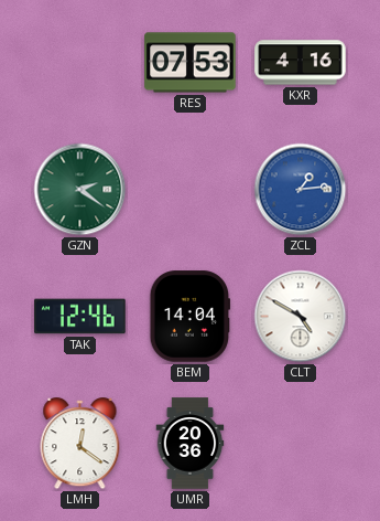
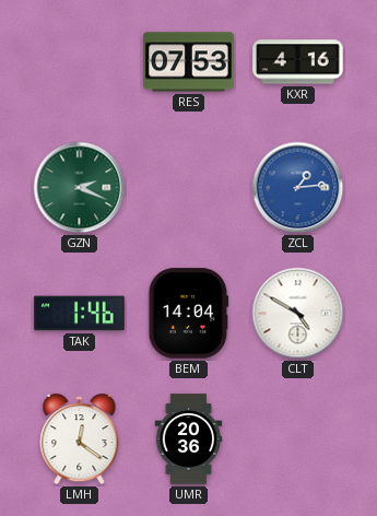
GZN: 2:21 -> 2:19
TAK: 12:46 -> 1:46
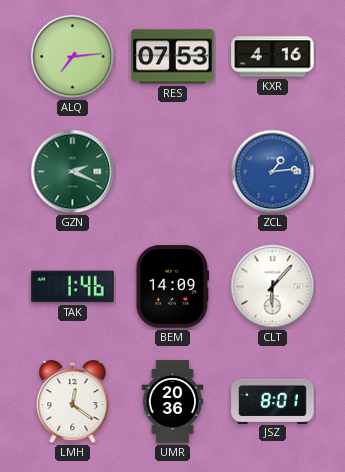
ALQ: none -> 7:14
BEM: 14:04 -> 14:09
CLT: 4:50 -> 6:07
JSZ: none -> 8:01
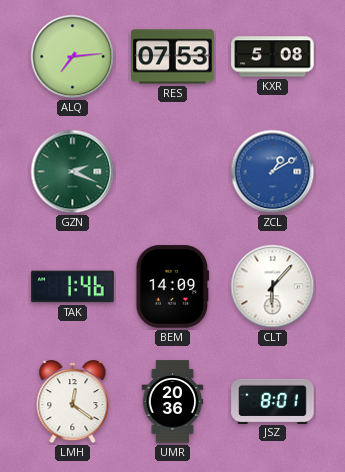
KXR: 4:16 -> 5:08
ZCL: 1:14 -> 1:10
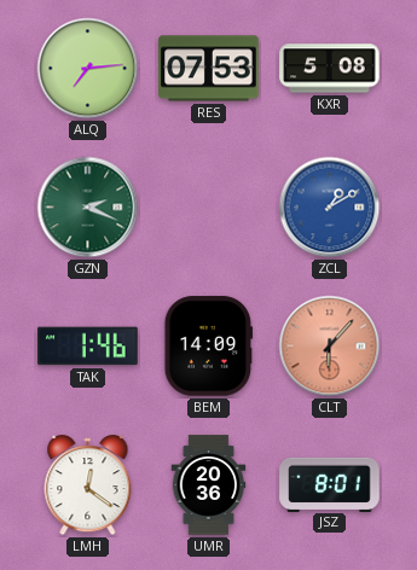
CLT dial: white -> salmon
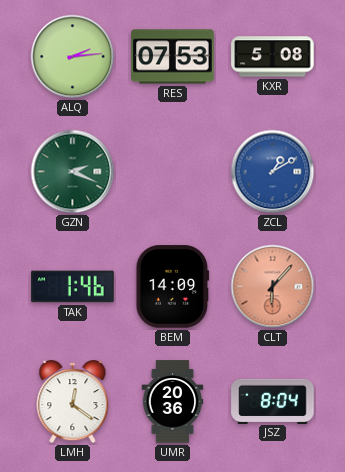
ALQ: 7:14 -> 2:14
JSZ: 8:01 -> 8:04
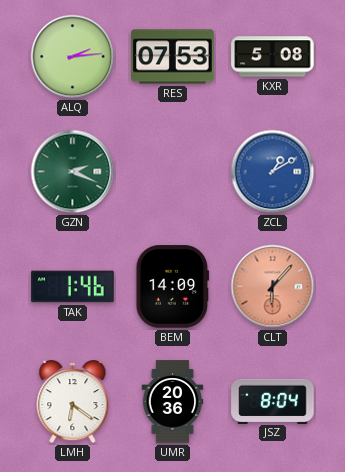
LMH: 12:21 -> 6:21
